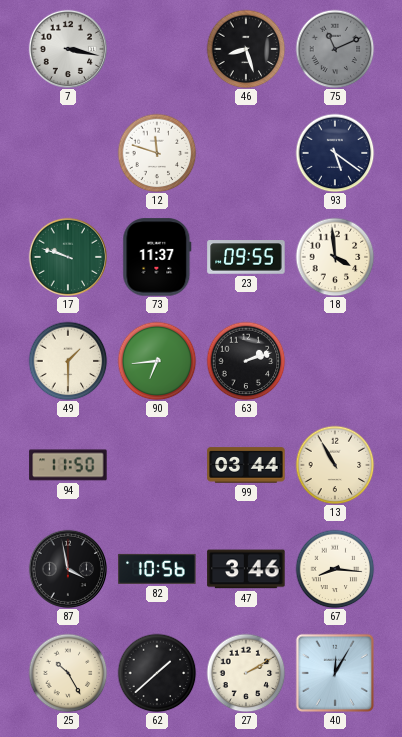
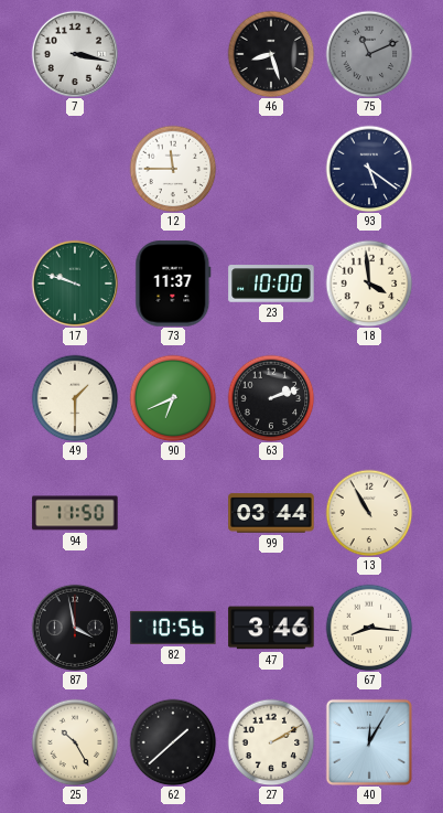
12: 11:48 -> 11:45
23: 09:55 -> 10:00
90: 6:44 -> 6:41
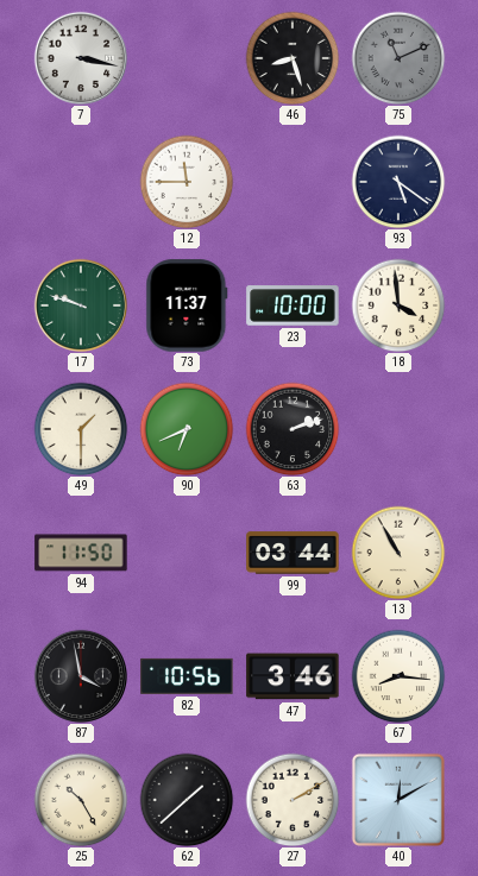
40: 12:05 -> 12:10
